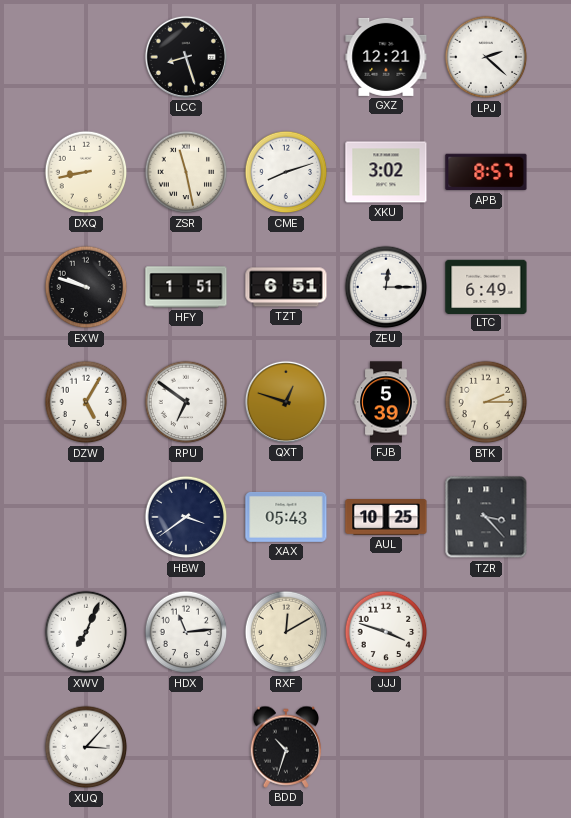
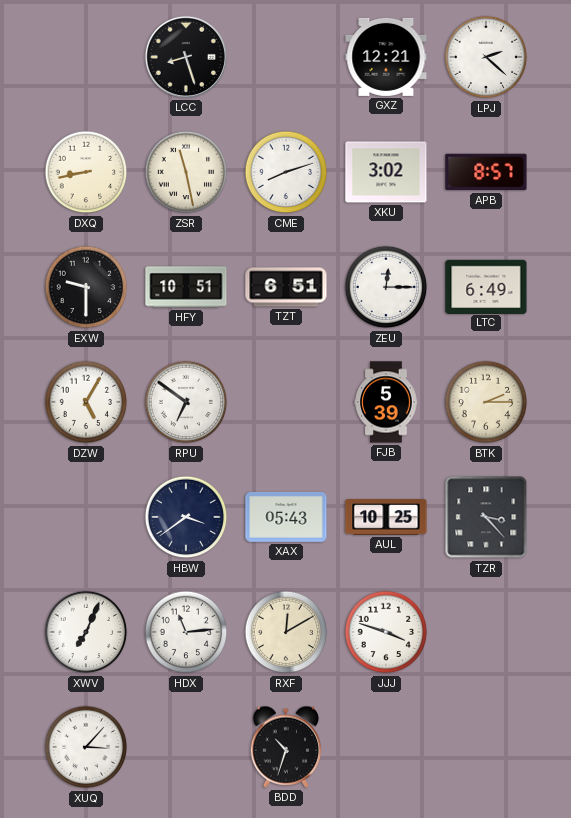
EXW: 9:48 -> 9:30
HFY: 1:51 -> 10:51
QXT: 12:48 -> none
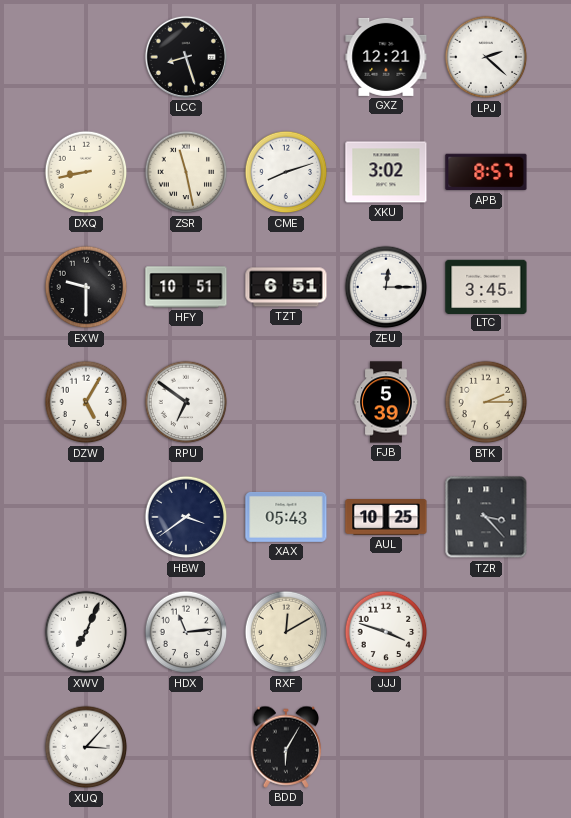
LTC: 6:49 -> 3:45
BDD: 10:33 -> 6:05
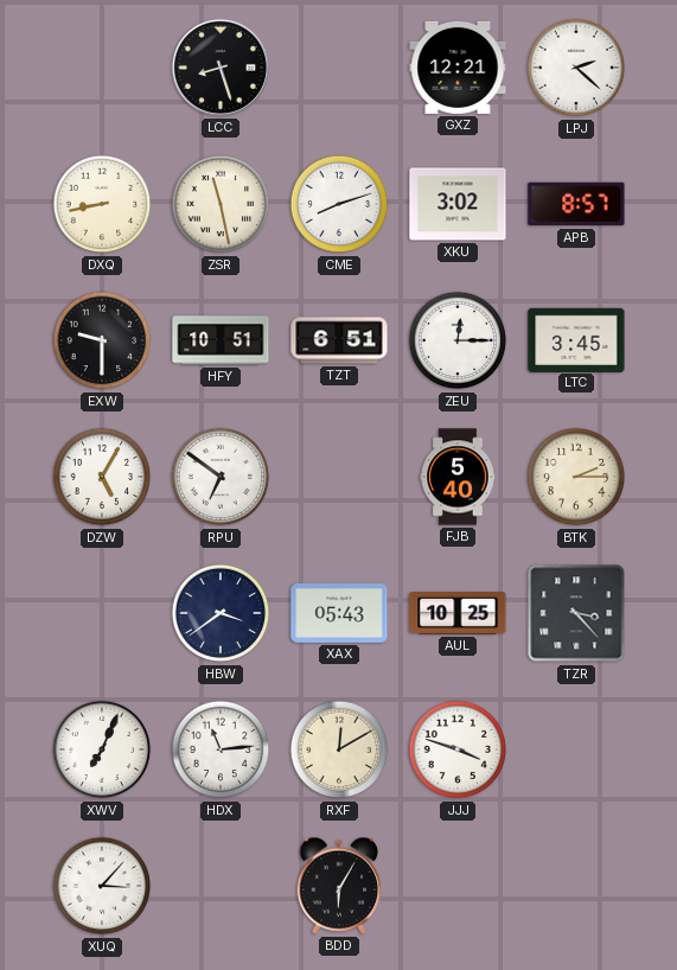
FJB: 5:39 -> 5:40
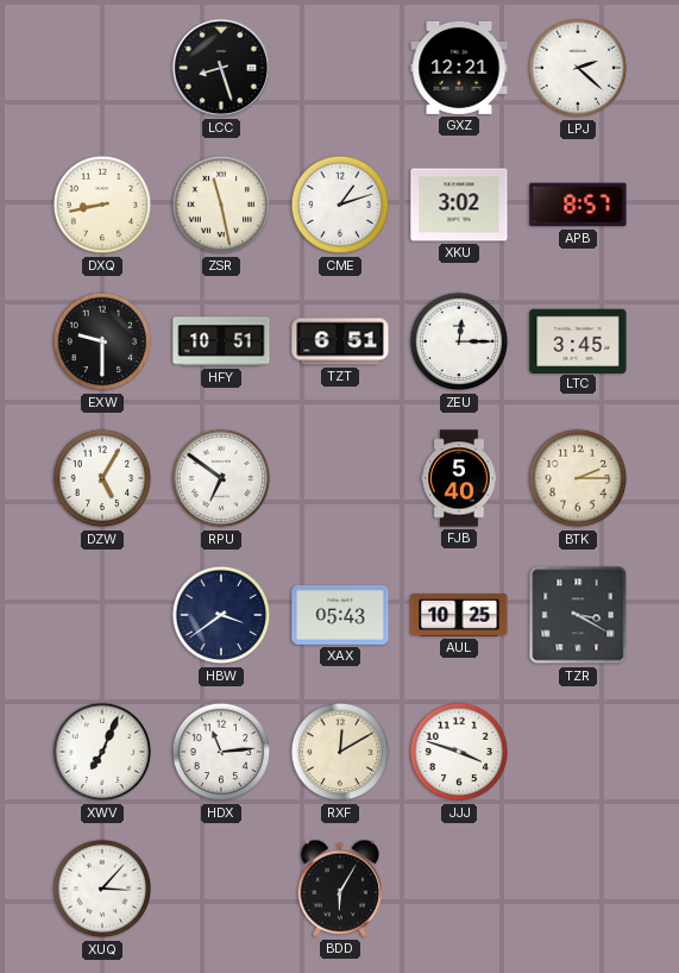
CME: 8:12 -> 1:12
TZR: 3:23 -> 3:20
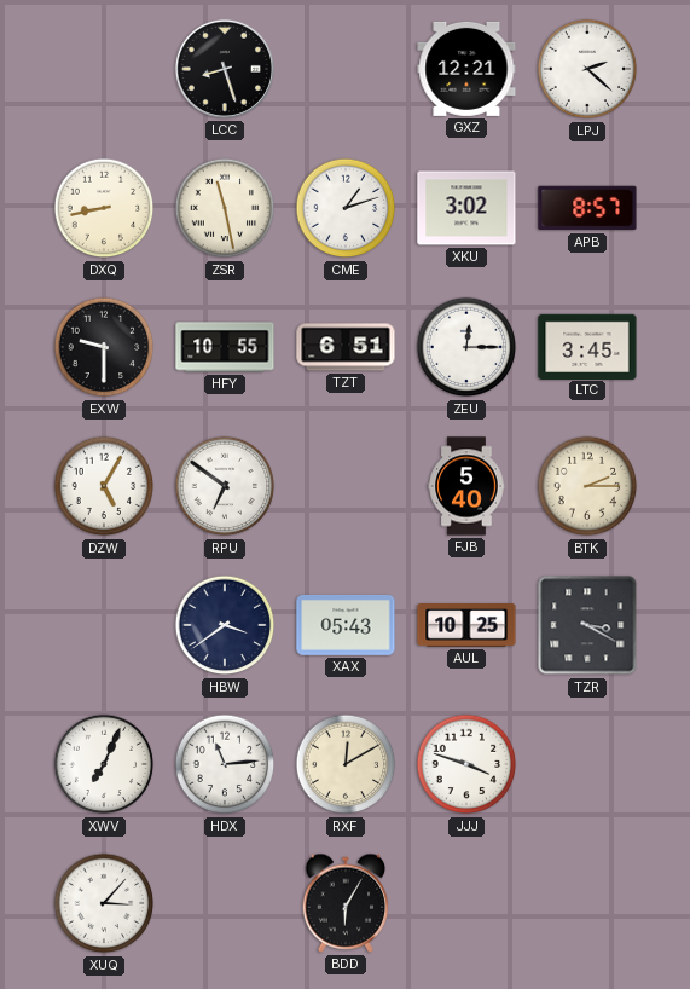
HFY: 10:51 -> 10:55
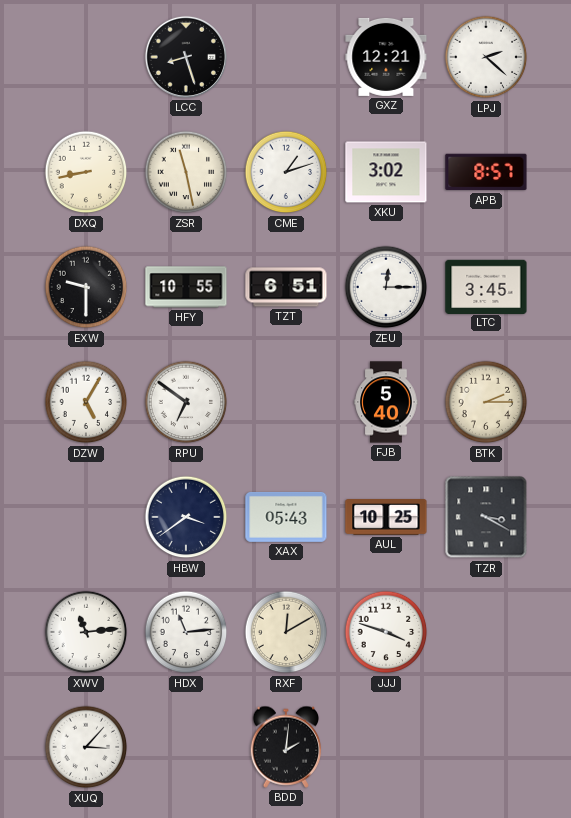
XWV: 7:04 -> 11:14
BDD: 6:05 -> 2:01
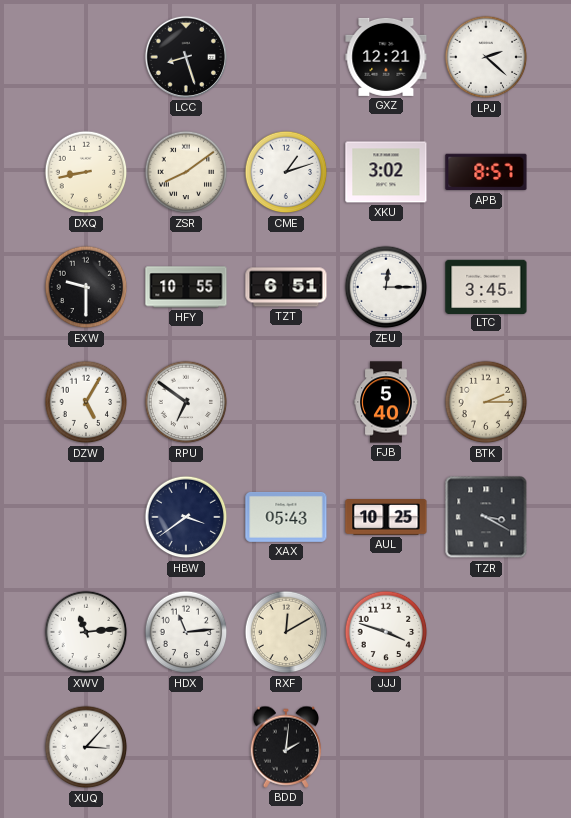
ZSR: 11:28 -> 8:09
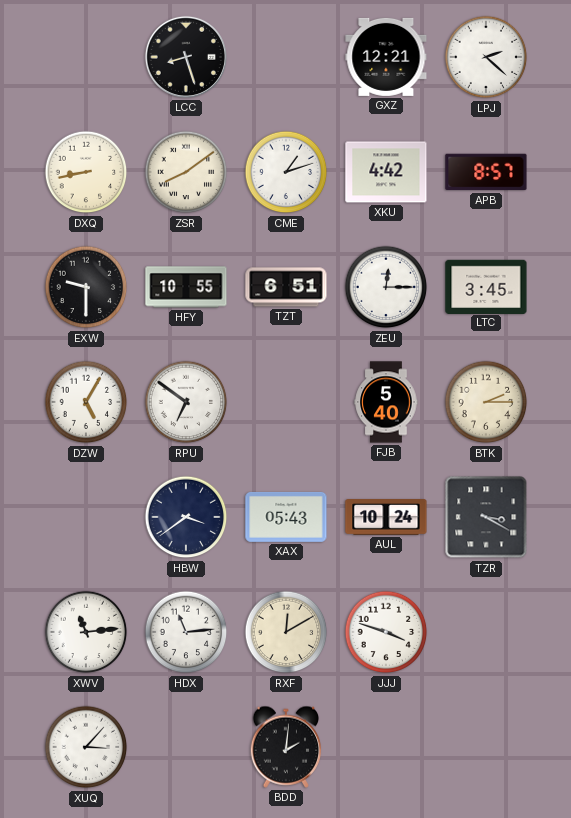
XKU: 3:02 -> 4:42
AUL: 10:25 -> 10:24
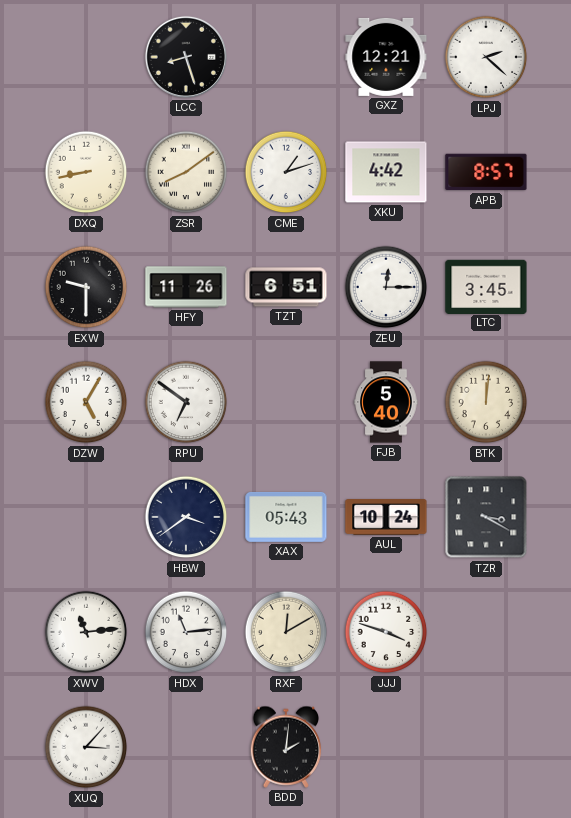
HFY: 10:55 -> 11:26
BTK: 2:15 -> 12:01
